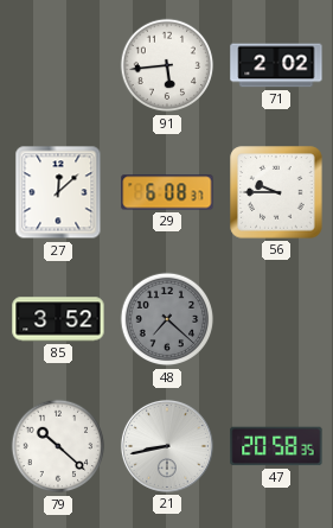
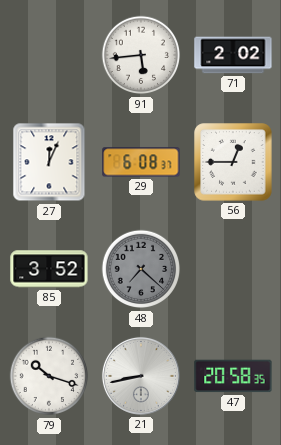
27: 12:08 -> 12:04
56: 9:45 -> 12:45
79: 10:22 -> 10:18
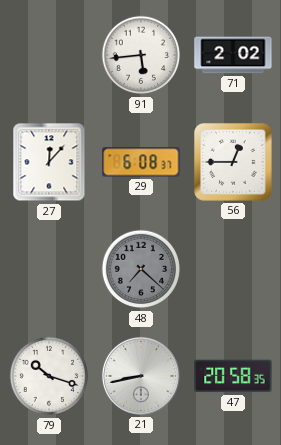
27: 12:04 -> 12:07
85: 3:52 -> none
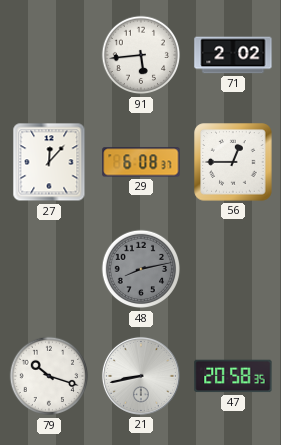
48: 7:22 -> 8:13
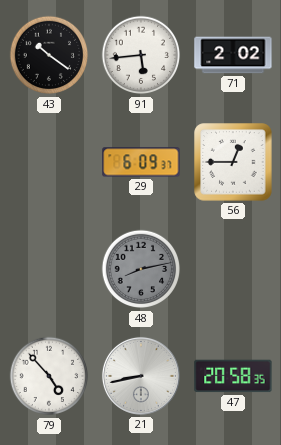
43: none -> 10:21
27: 12:07 -> none
29: 6:08 -> 6:09
79: 10:18 -> 4:53
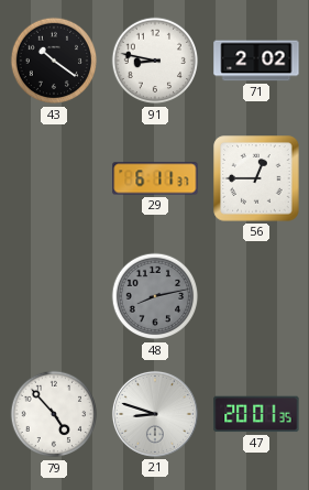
91: 5:44 -> 8:47
29: 6:09 -> 6:11
21: 8:43 -> 8:48
47: 20:58 -> 20:01
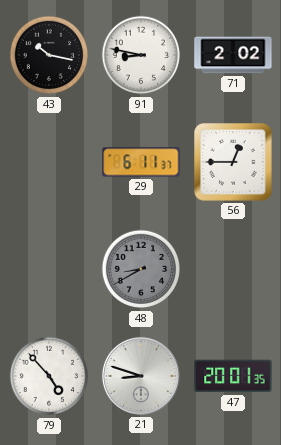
43: 10:21 -> 10:17
48: 8:13 -> 8:40
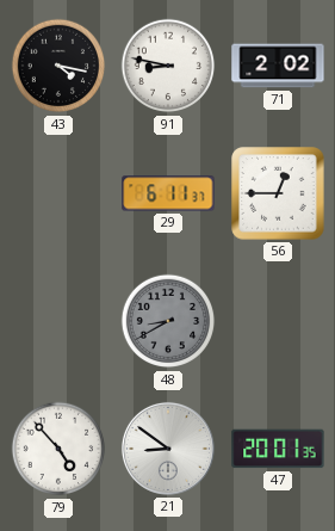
43: 10:17 -> 4:17
21: 8:48 -> 8:51
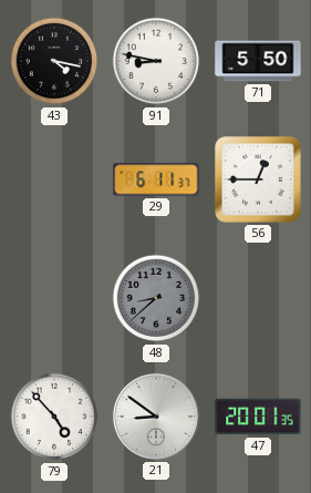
71: 2:02 -> 5:50
48: 8:40 -> 8:38
